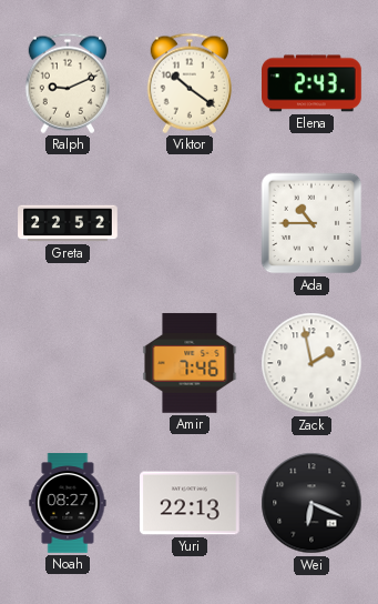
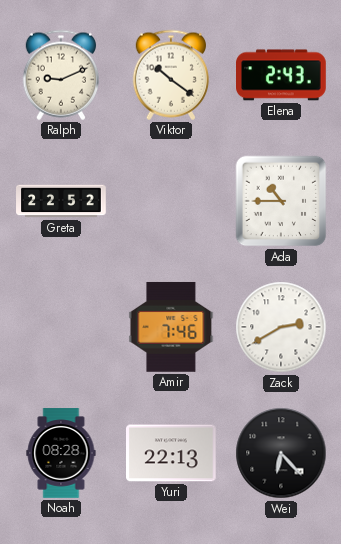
Zack: 1:58 -> 2:40
Noah: 08:27 -> 08:28
Wei: 6:19 -> 6:23
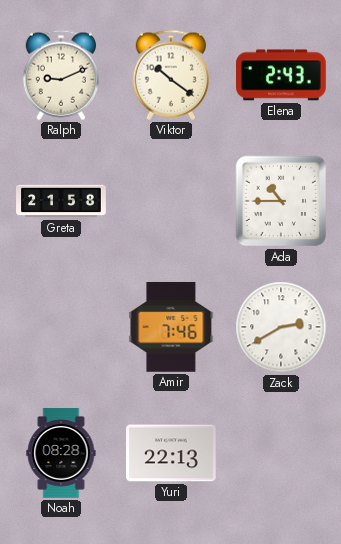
Greta: 22:52 -> 21:58
Wei: 6:23 -> none
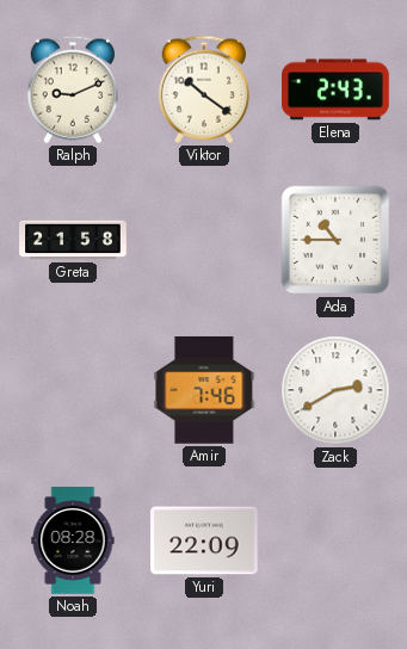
Yuri: 22:13 -> 22:09
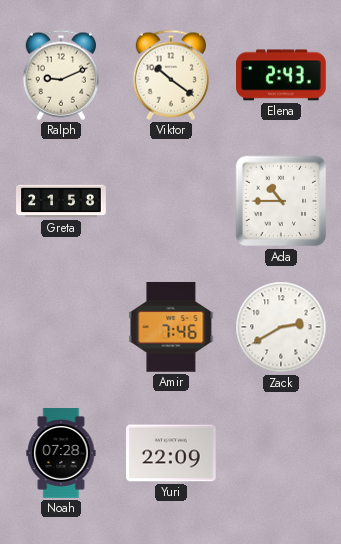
Noah: 08:28 -> 07:28
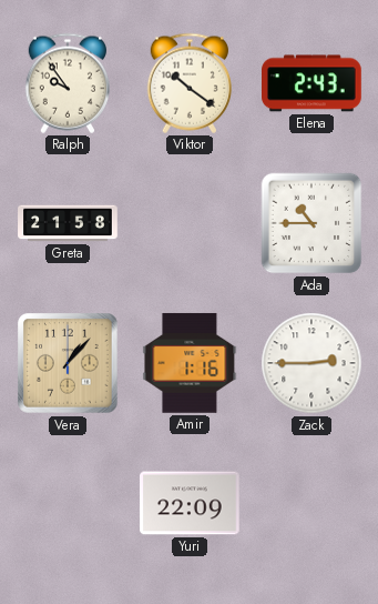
Ralph: 9:11 -> 9:54
Vera: none -> 1:07
Amir: 7:46 -> 1:16
Zack: 2:40 -> 2:45
Noah: 07:28 -> none
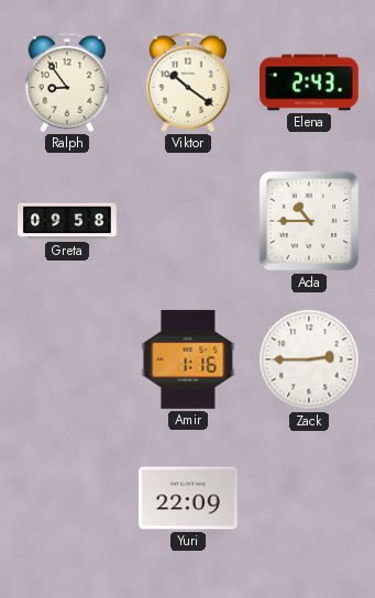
Ralph: 9:54 -> 8:54
Greta: 21:58 -> 09:58
Vera: 1:07 -> none
